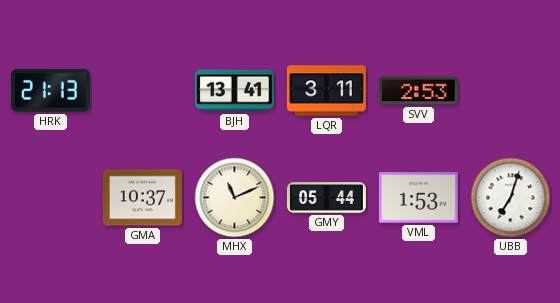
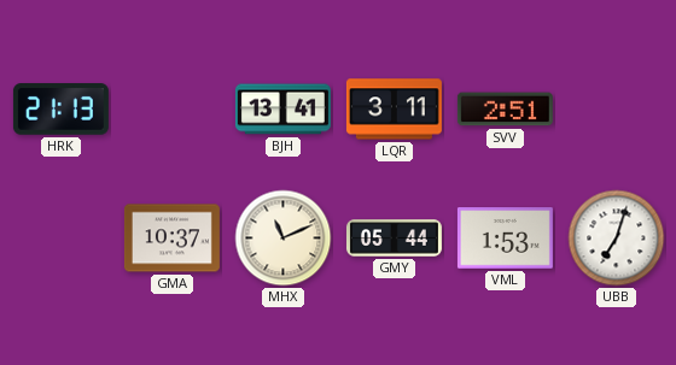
SVV: 2:53 -> 2:51
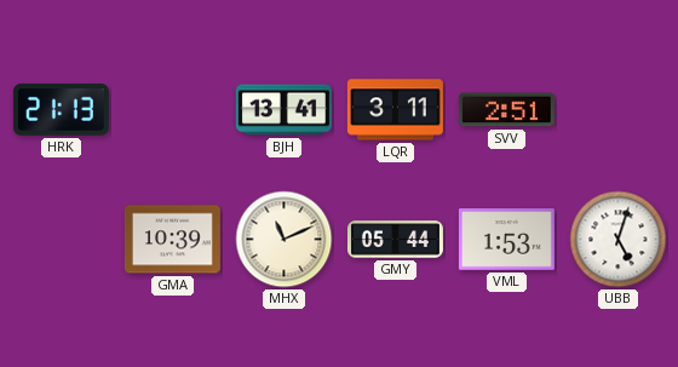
GMA: 10:37 -> 10:39
UBB: 7:03 -> 5:03
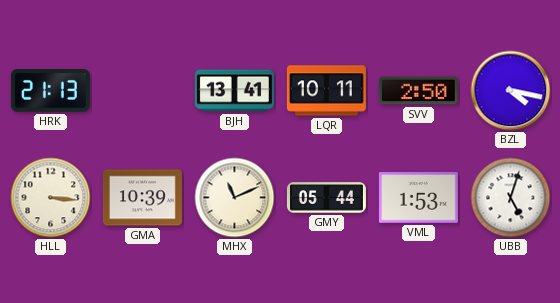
LQR: 3:11 -> 10:11
SVV: 2:51 -> 2:50
BZL: none -> 4:17
HLL: none -> 3:16
